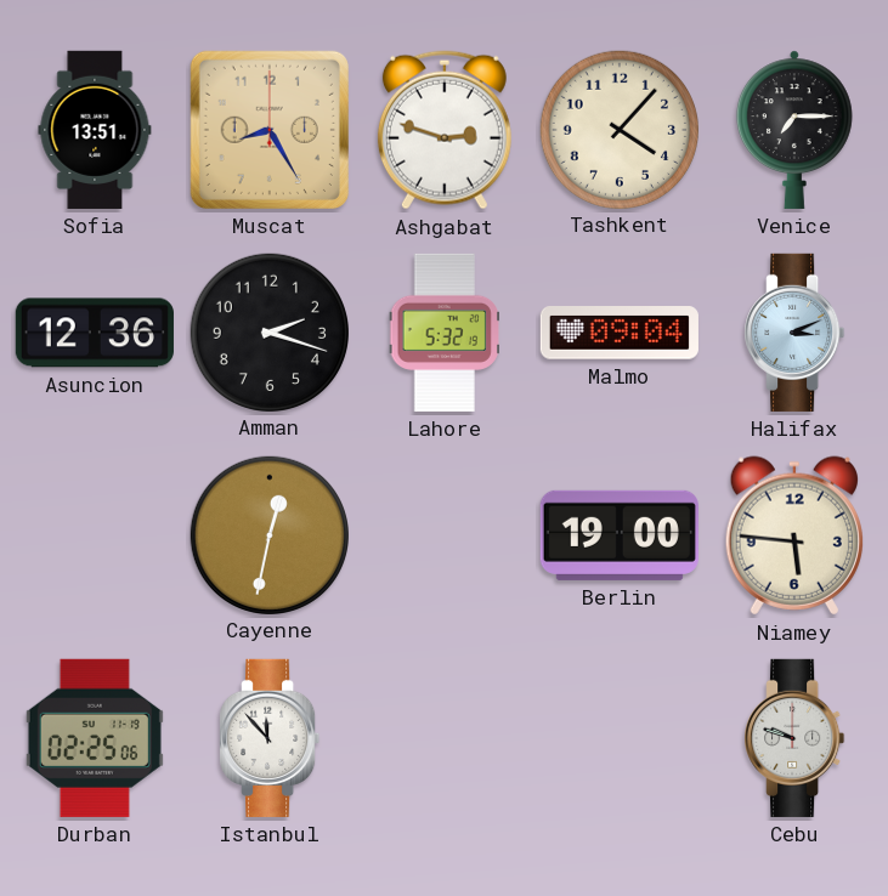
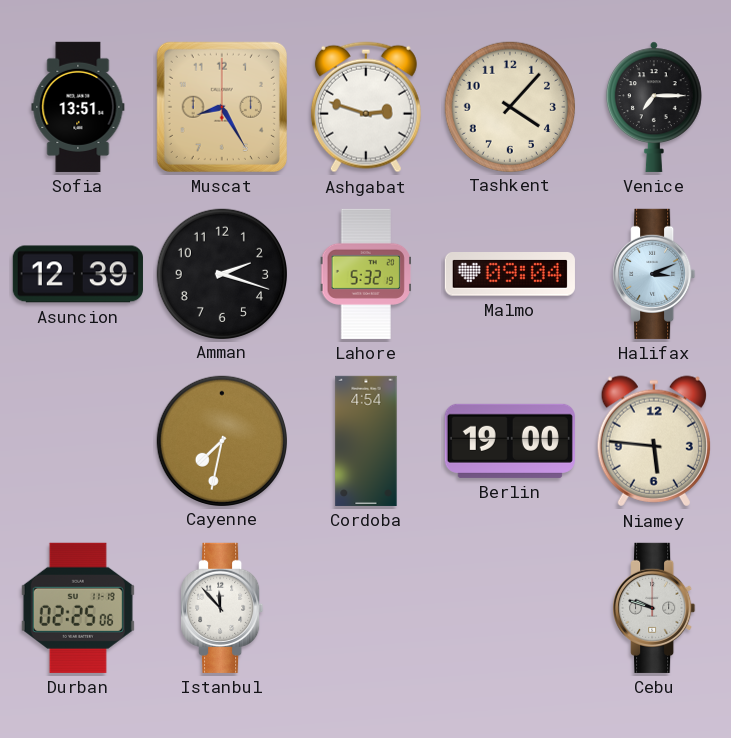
Asuncion: 12:36 -> 12:39
Cayenne: 12:32 -> 7:32
Cordoba: none -> 4:54
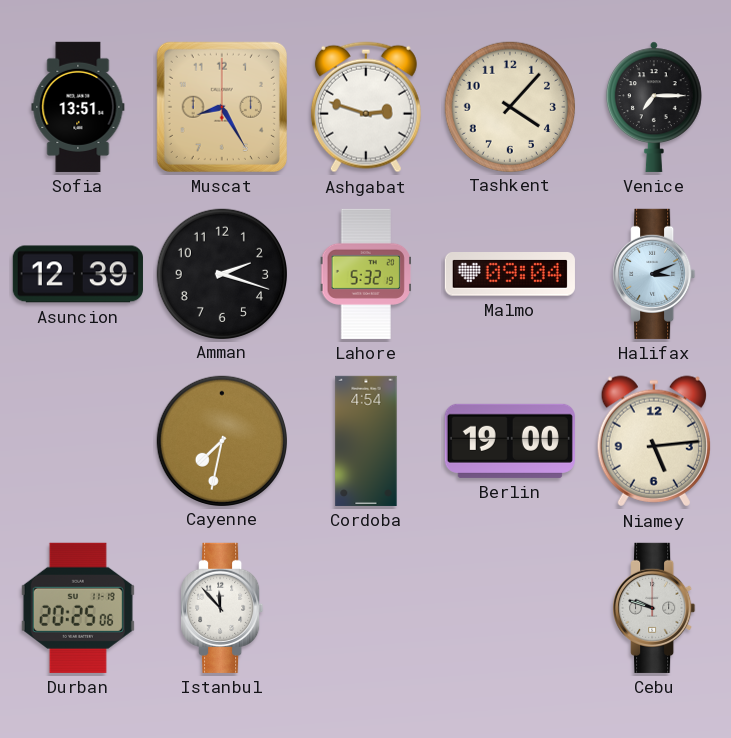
Niamey: 5:46 -> 5:14
Durban: 02:25 -> 20:25
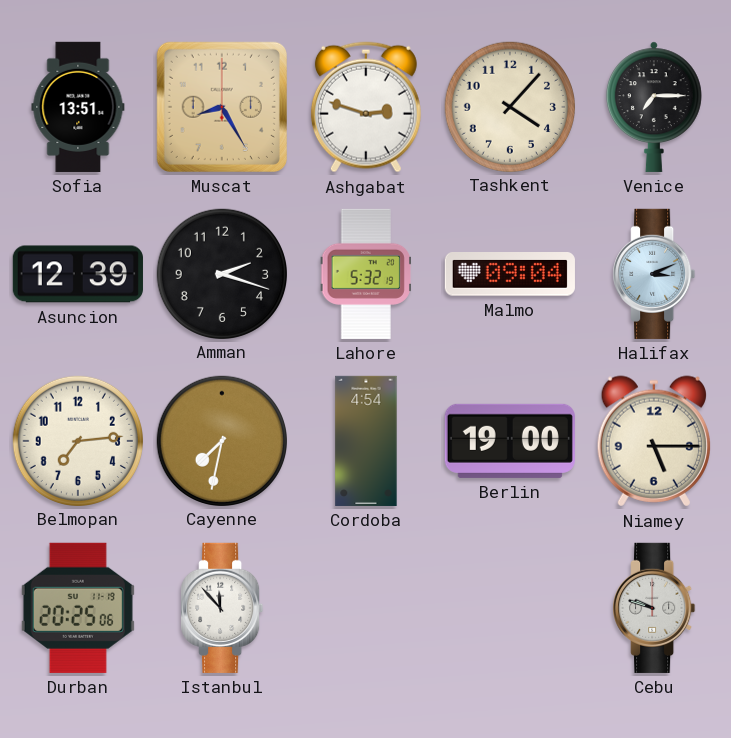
Belmopan: none -> 7:14
Niamey: 5:14 -> 5:15
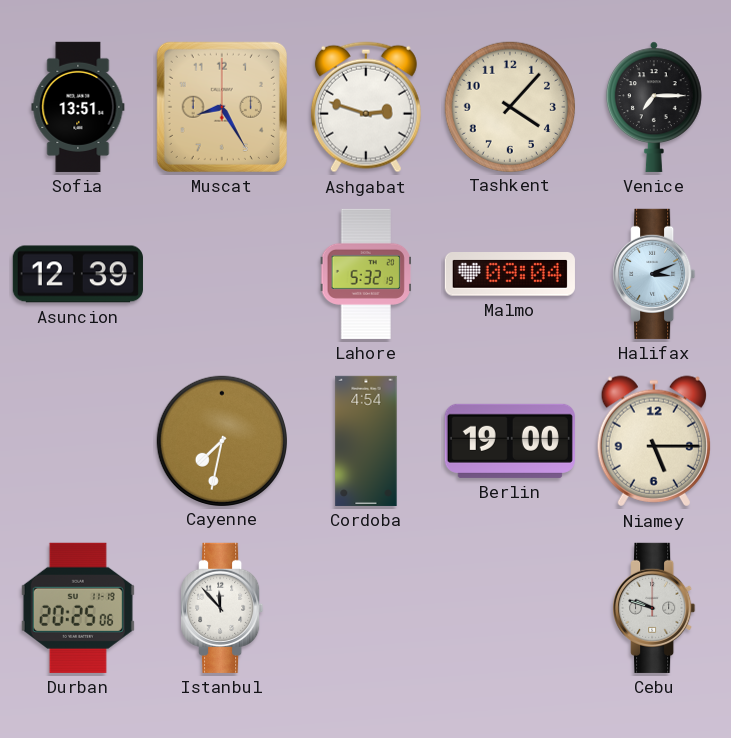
Amman: 2:18 -> none
Belmopan: 7:14 -> none
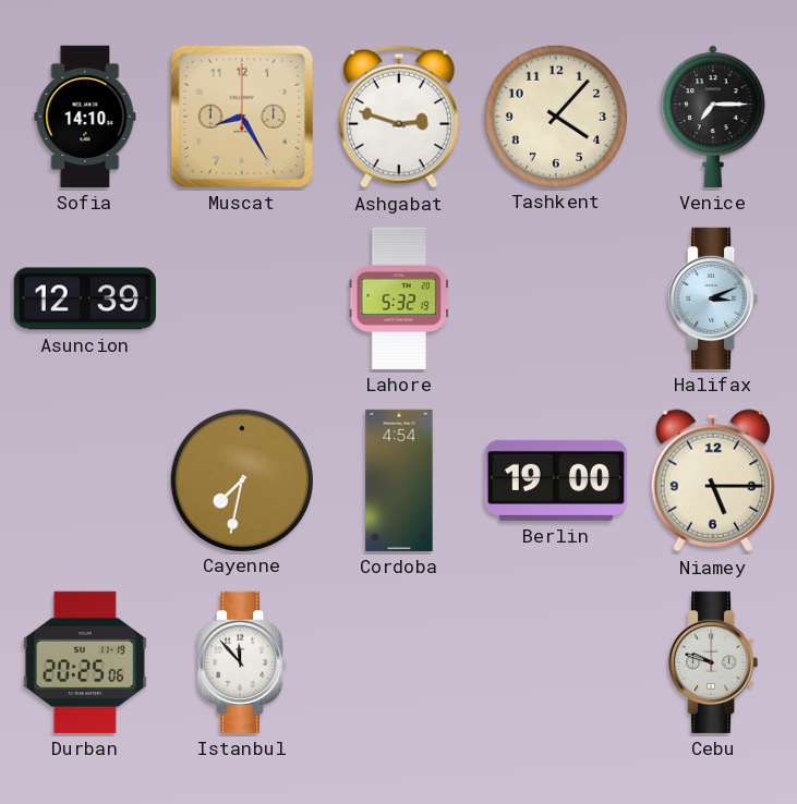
Sofia: 13:51 -> 14:10
Malmo: 09:04 -> none
